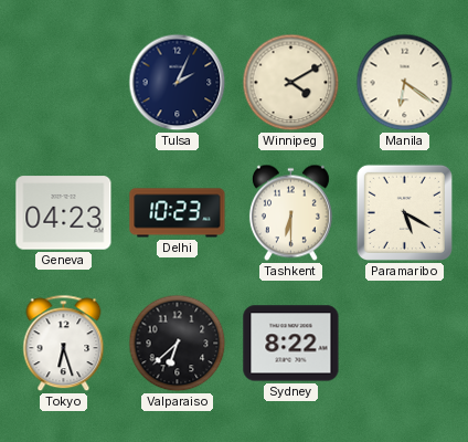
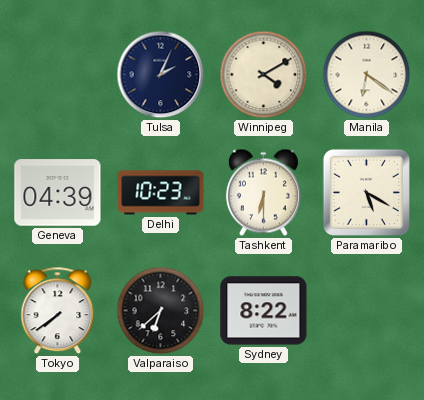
Geneva: 04:23 -> 04:39
Tokyo: 6:27 -> 7:39
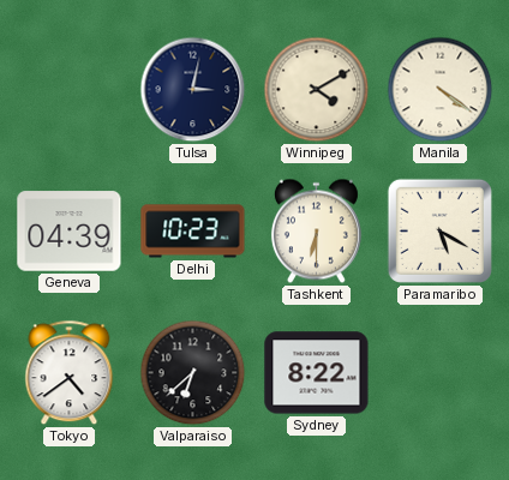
Tulsa: 2:04 -> 3:02
Manila: 6:21 -> 4:21
Tokyo: 7:39 -> 4:39
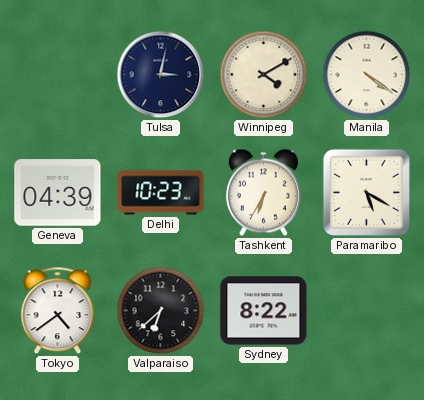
Tashkent: 6:30 -> 6:35
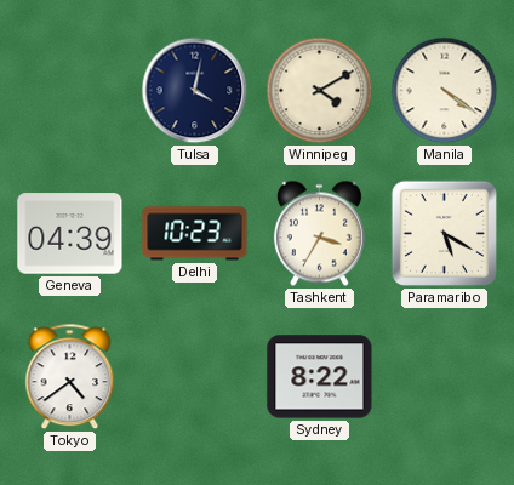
Tulsa: 3:02 -> 4:02
Tashkent: 6:35 -> 3:35
Valparaiso: 6:38 -> none
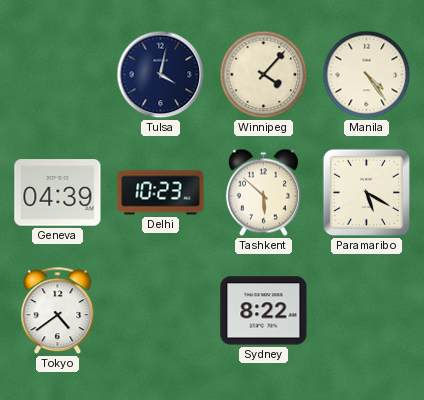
Winnipeg: 4:10 -> 4:07
Manila: 4:21 -> 4:24
Tashkent: 3:35 -> 5:52
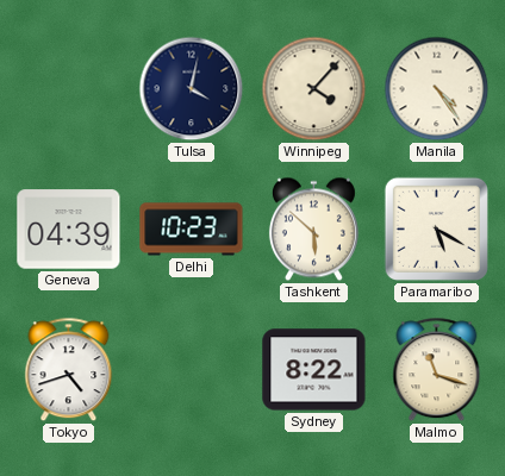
Tokyo: 4:39 -> 4:42
Malmo: none -> 11:18
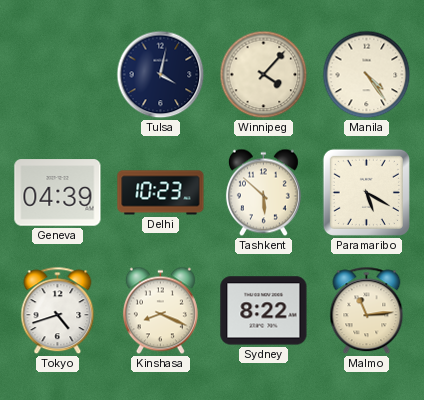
Kinshasa: none -> 8:19
Malmo: 11:18 -> 11:14
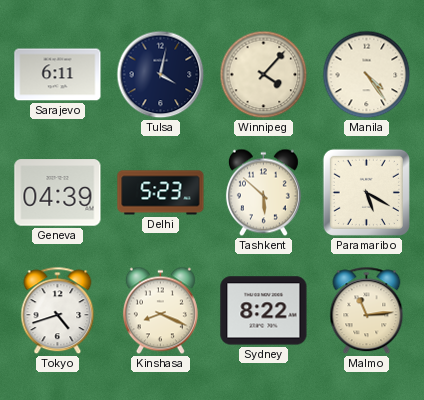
Sarajevo: none -> 6:11
Delhi: 10:23 -> 5:23
